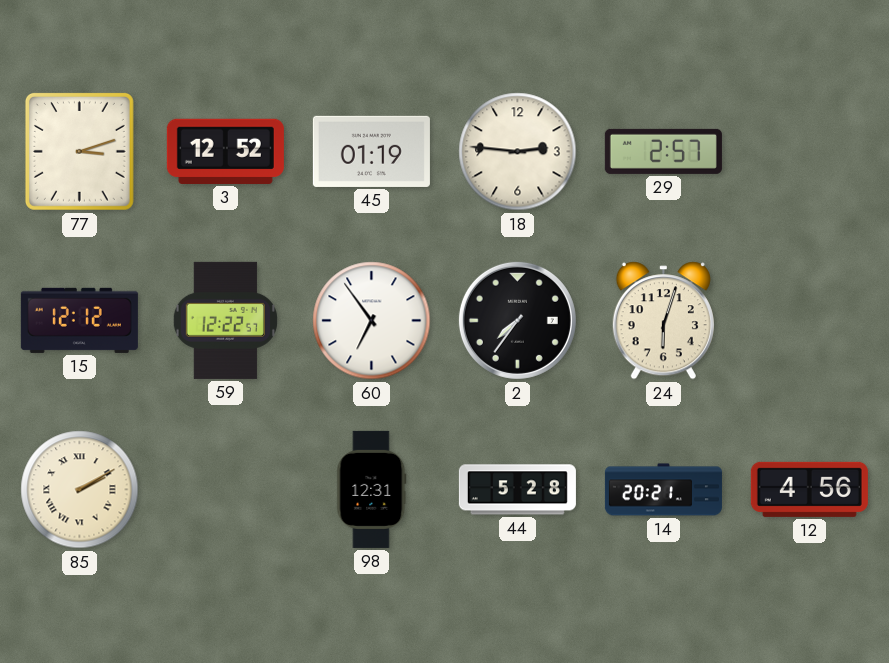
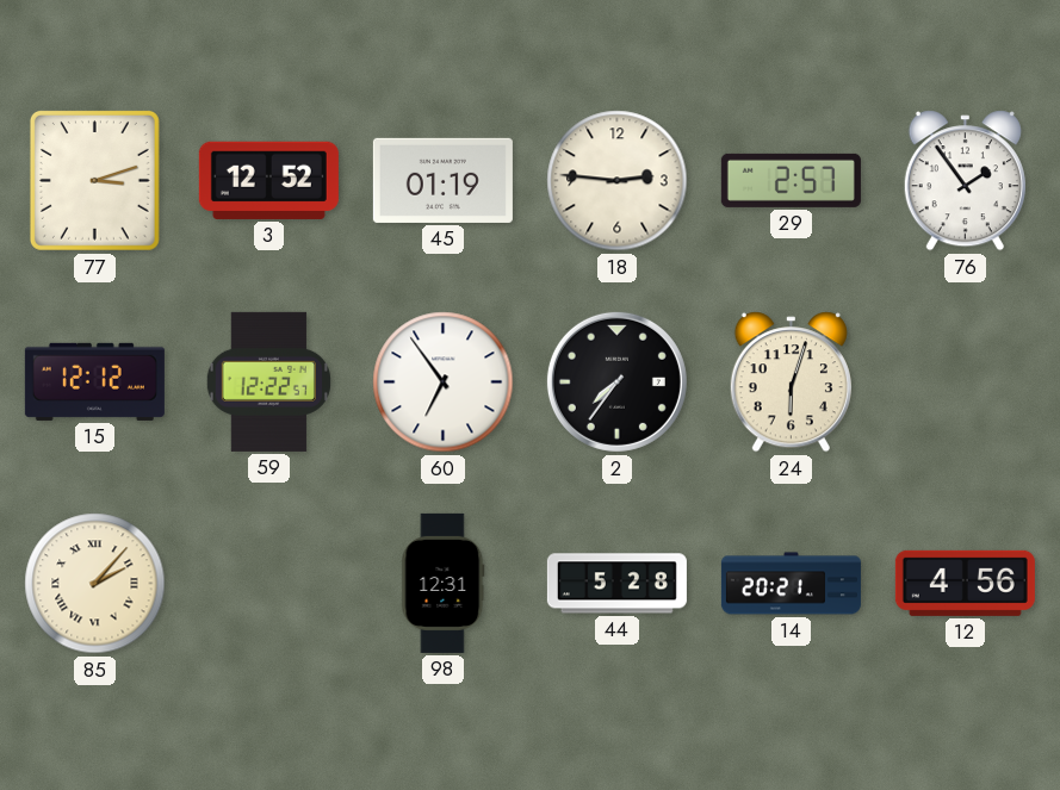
76: none -> 1:54
85: 2:10 -> 2:07
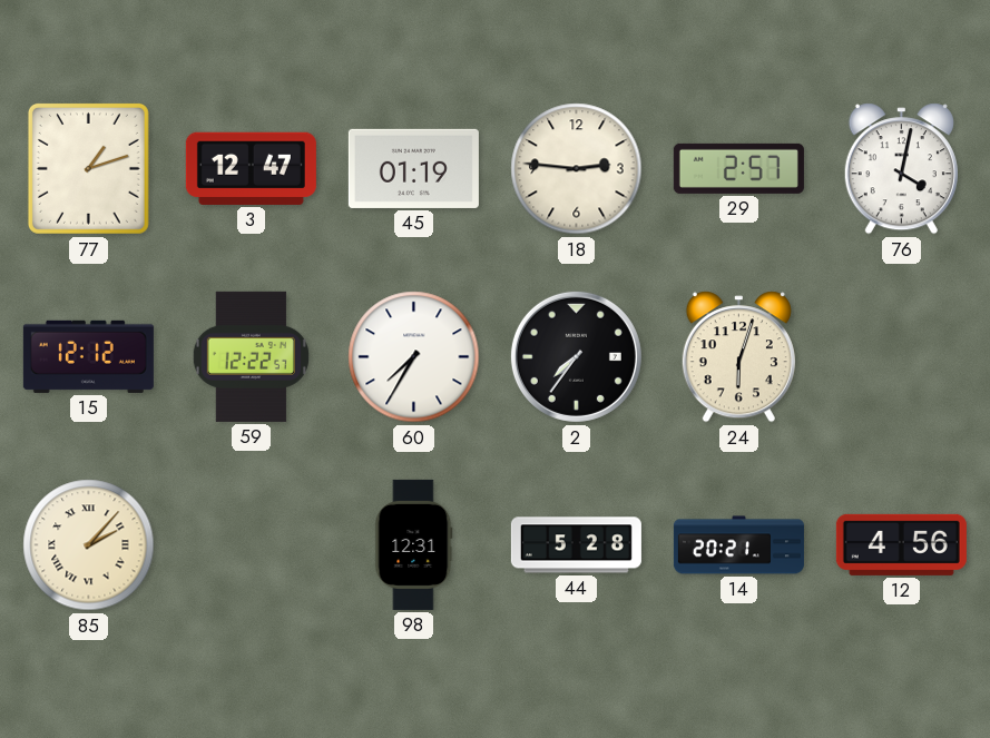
77: 3:12 -> 1:12
3: 12:52 -> 12:47
76: 1:54 -> 4:02
60: 6:54 -> 7:35
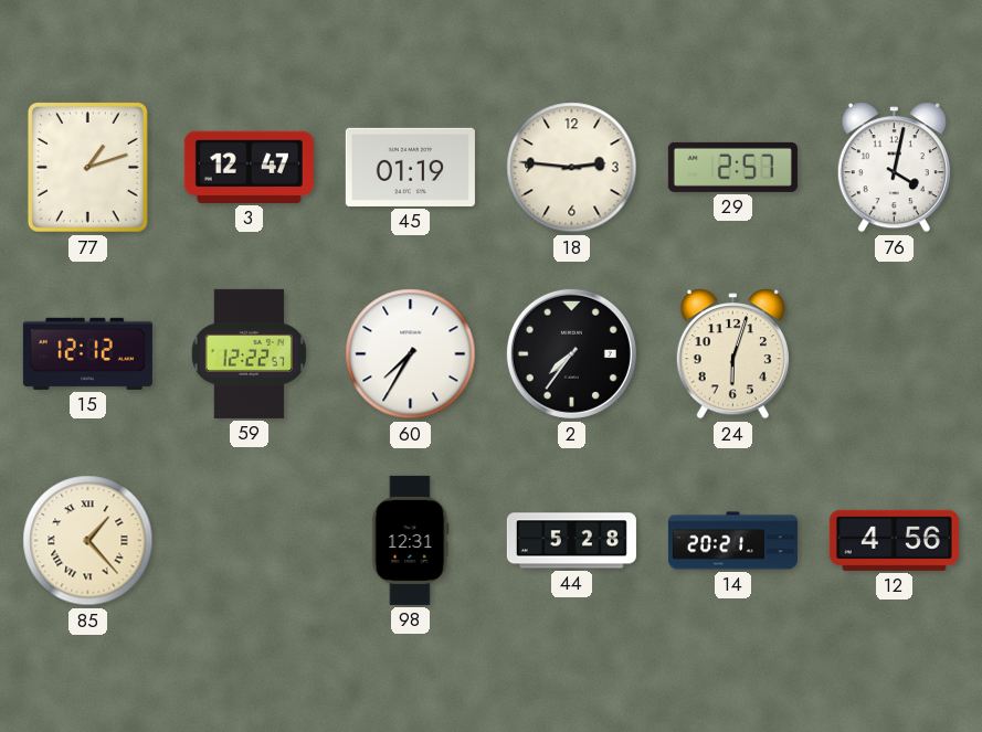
85: 2:07 -> 1:23
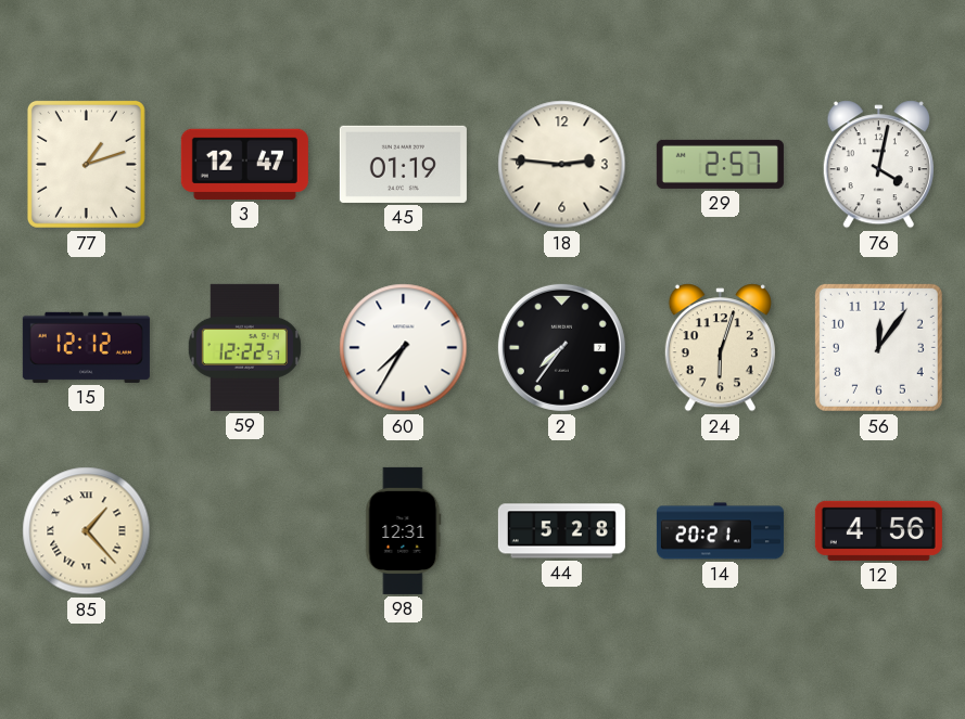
56: none -> 12:06
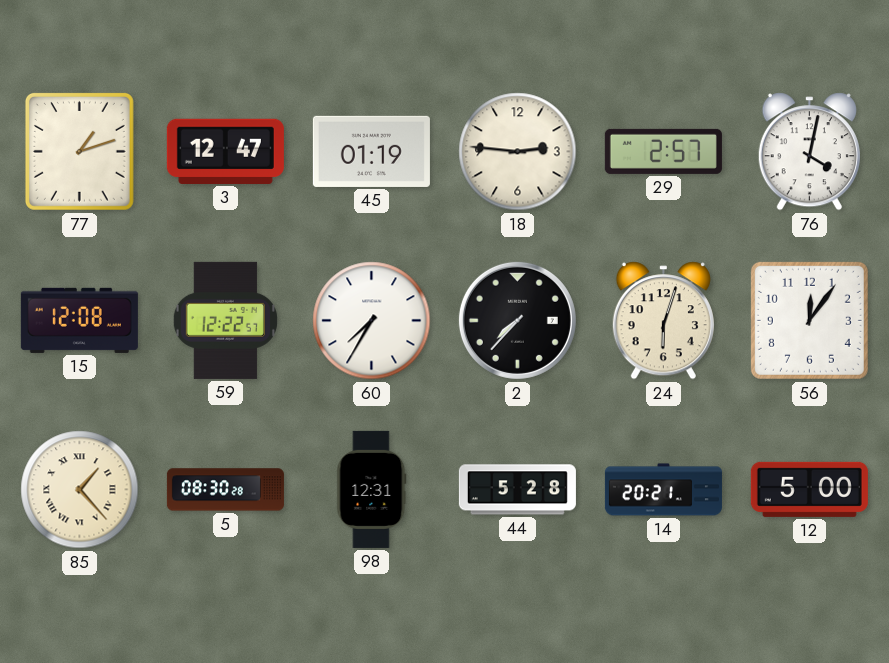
15: 12:12 -> 12:08
2: 7:36 -> 7:37
5: none -> 08:30
12: 4:56 -> 5:00
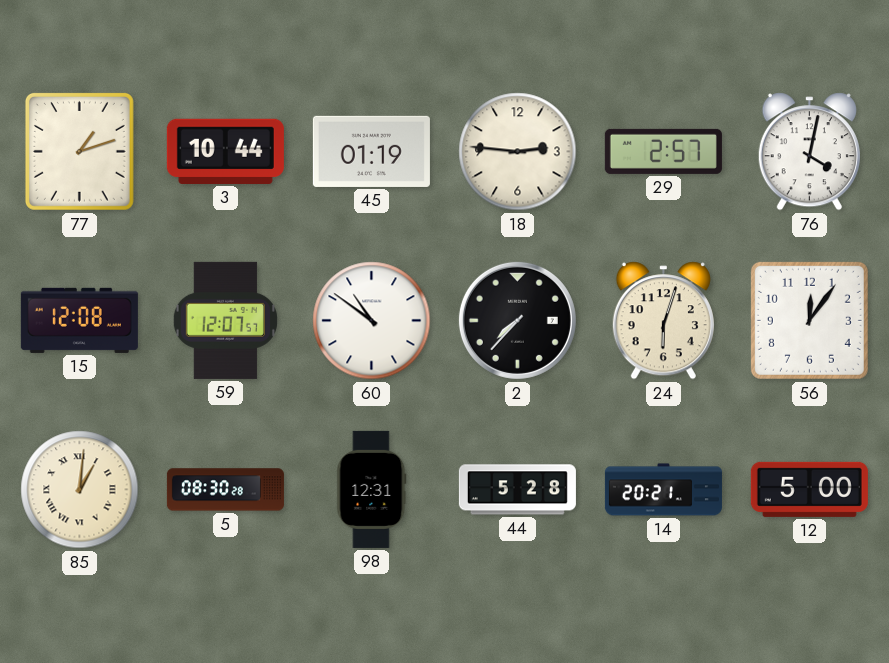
3: 12:47 -> 10:44
59: 12:22 -> 12:07
60: 7:35 -> 10:51
85: 1:23 -> 1:01
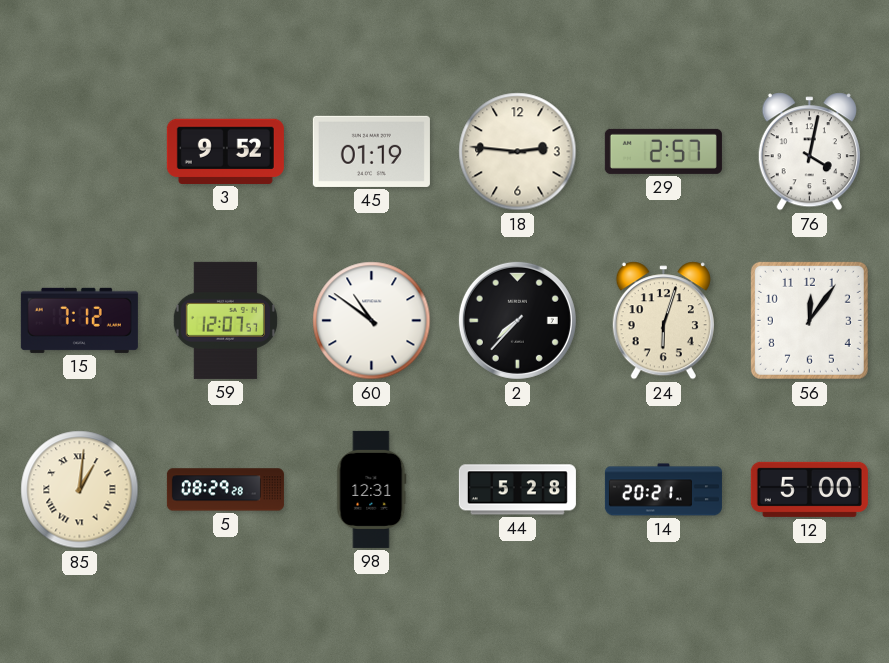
77: 1:12 -> none
3: 10:44 -> 9:52
15: 12:08 -> 7:12
5: 08:30 -> 08:29
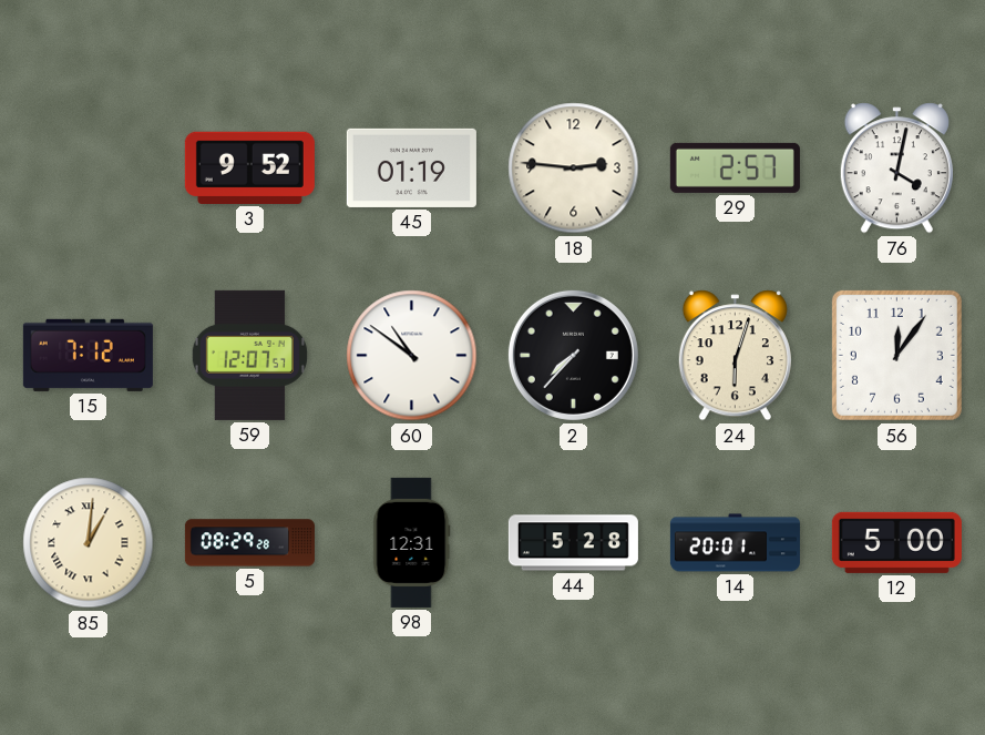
14: 20:21 -> 20:01
